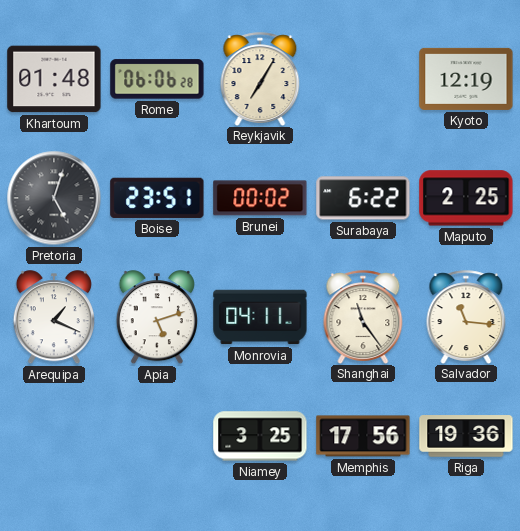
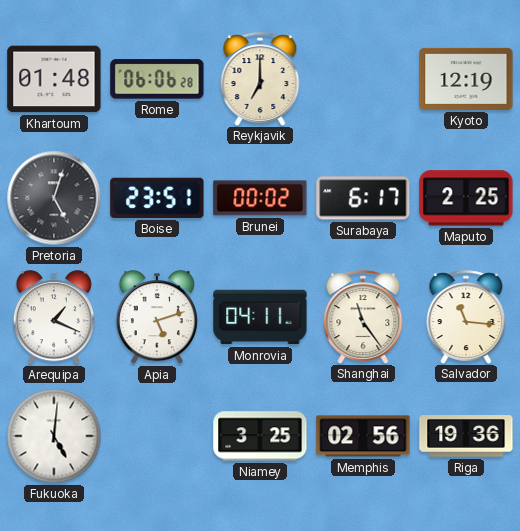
Reykjavik: 7:05 -> 7:00
Surabaya: 6:22 -> 6:17
Fukuoka: none -> 5:01
Memphis: 17:56 -> 02:56
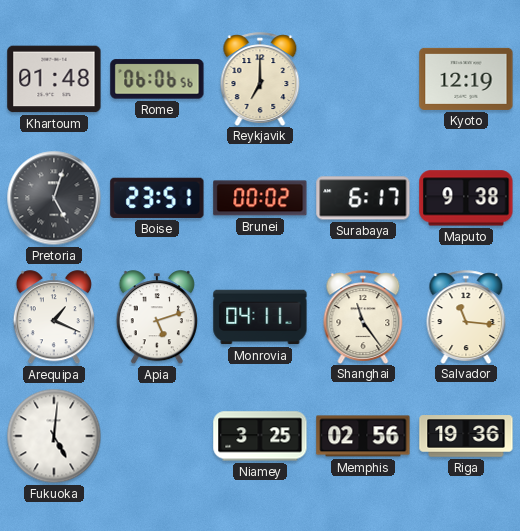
Rome: 06:06:28 -> 06:06:56
Maputo: 2:25 -> 9:38
